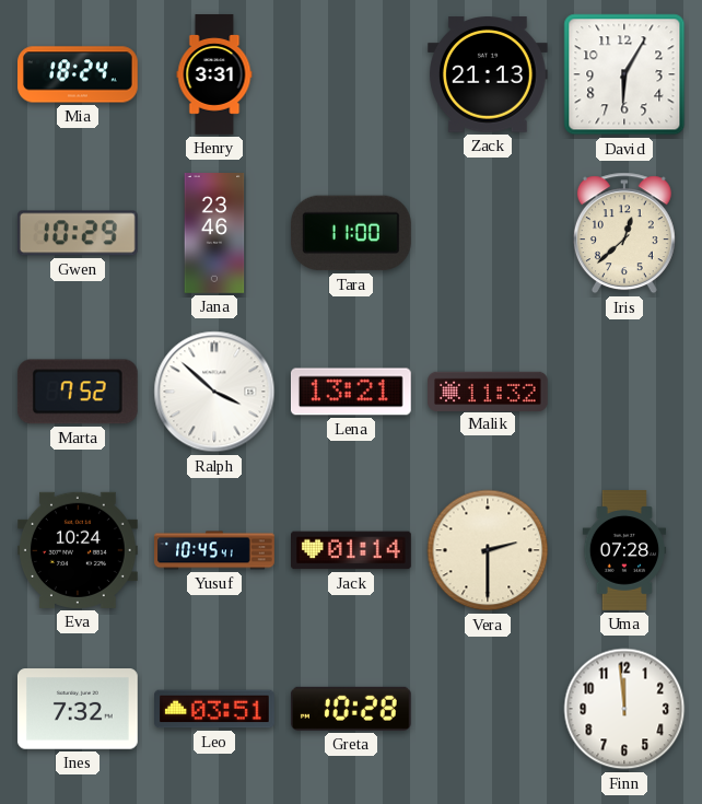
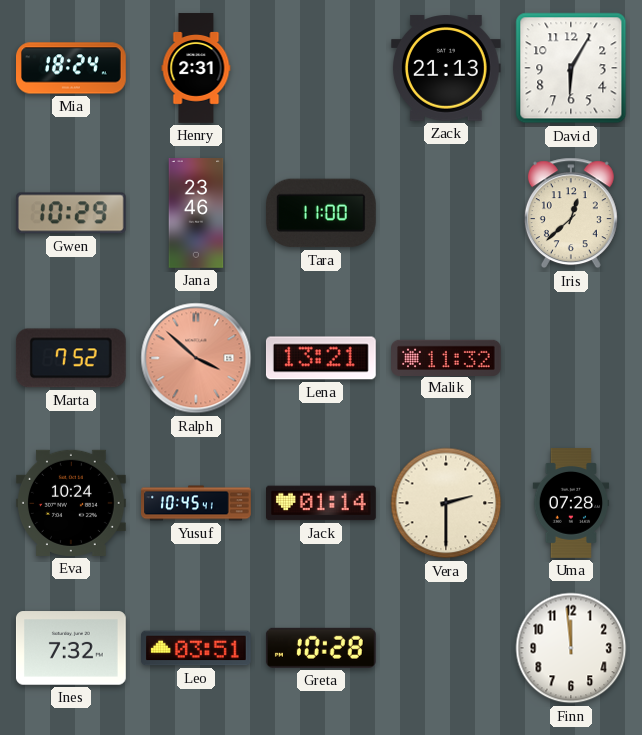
Henry: 3:31 -> 2:31
Ralph dial: white -> salmon
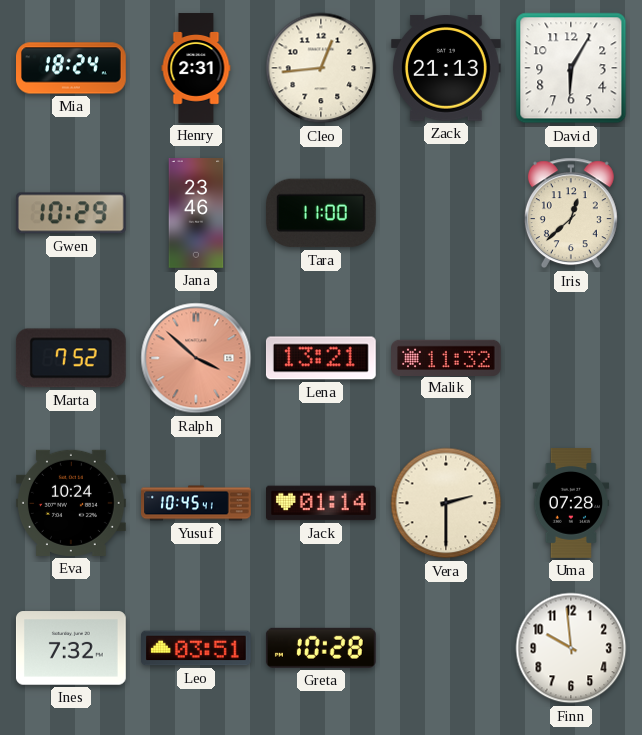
Cleo: none -> 12:44
Finn: 11:59 -> 9:59
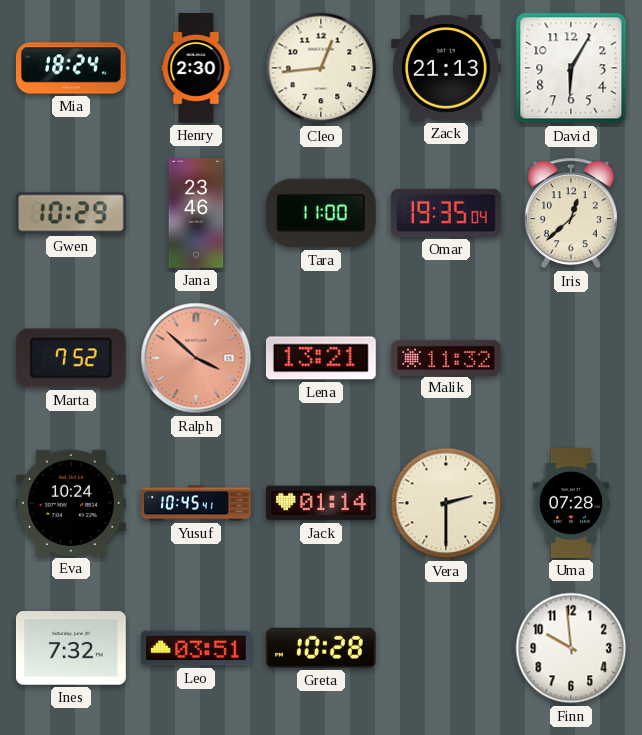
Henry: 2:31 -> 2:30
Omar: none -> 19:35
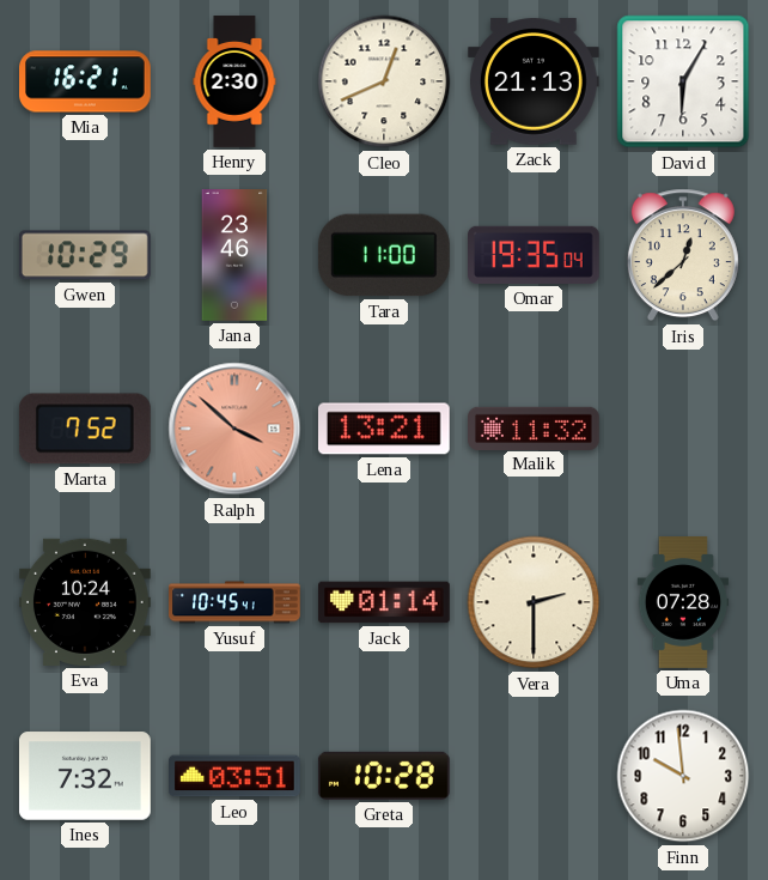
Mia: 18:24 -> 16:21
Cleo: 12:44 -> 12:41
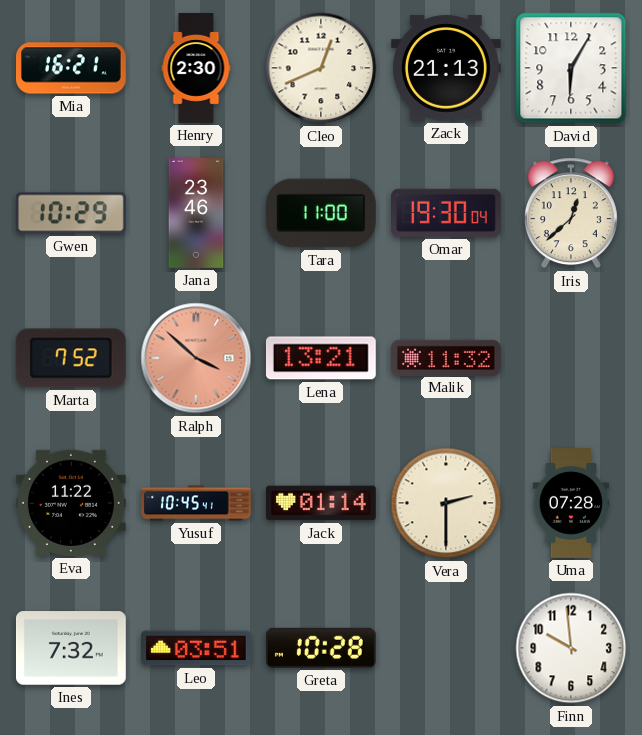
Omar: 19:35 -> 19:30
Eva: 10:24 -> 11:22
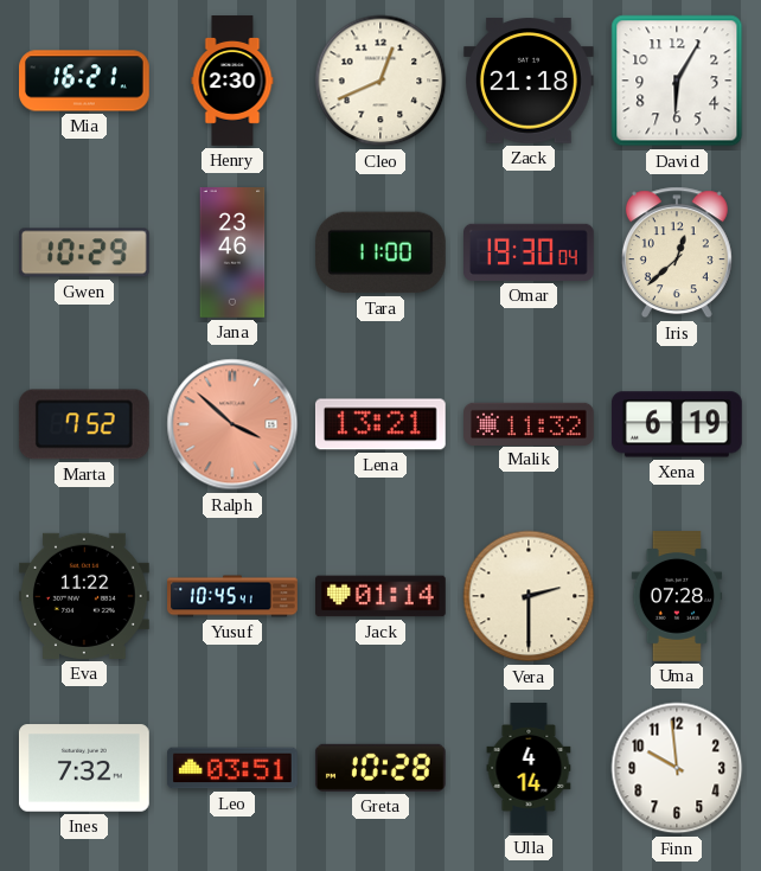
Zack: 21:13 -> 21:18
Xena: none -> 6:19
Ulla: none -> 4:14
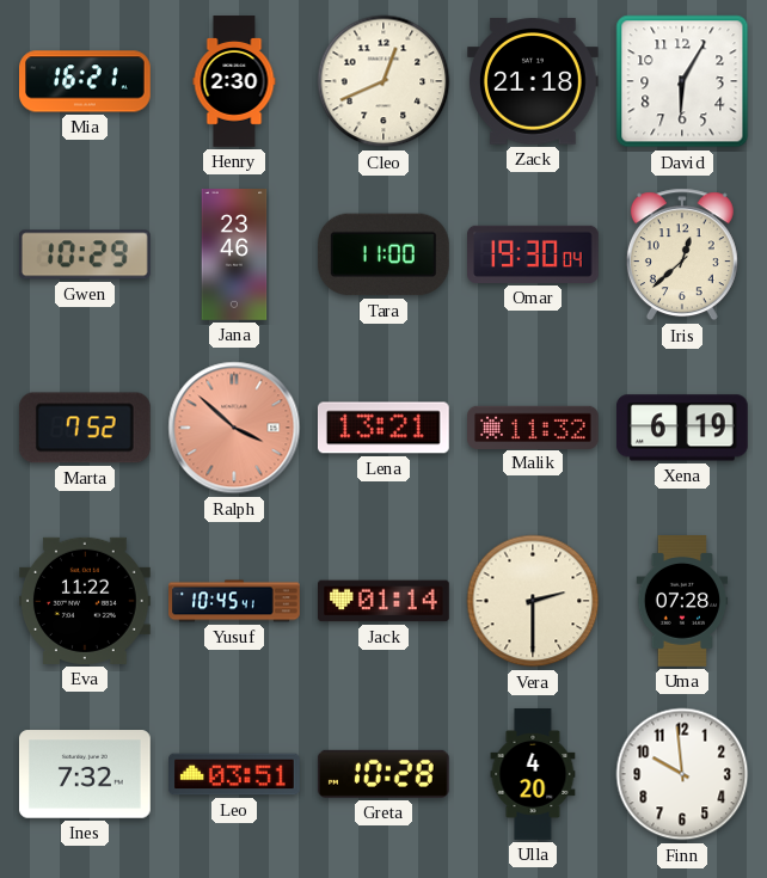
Ulla: 4:14 -> 4:20
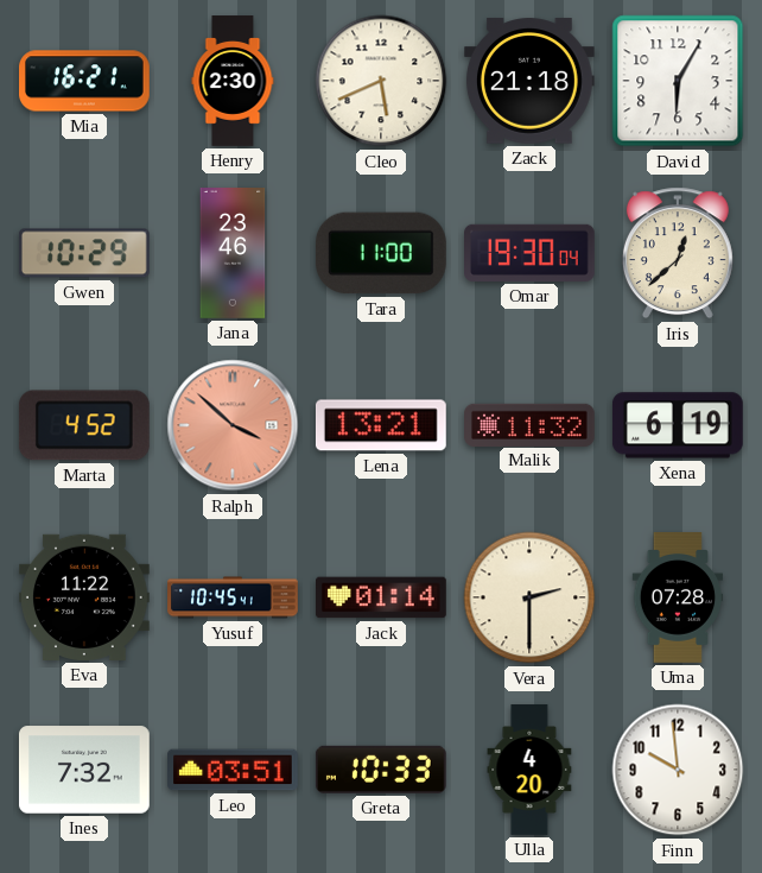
Cleo: 12:41 -> 5:41
Marta: 7:52 -> 4:52
Greta: 10:28 -> 10:33
